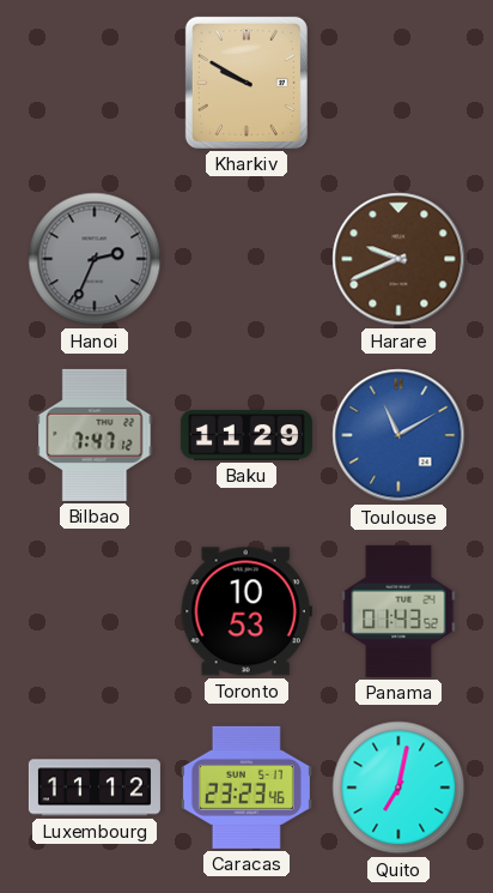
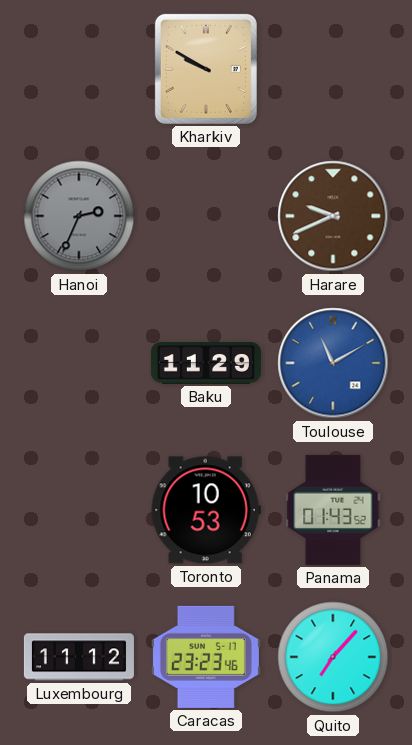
Bilbao: 7:47 -> none
Quito: 7:02 -> 7:07
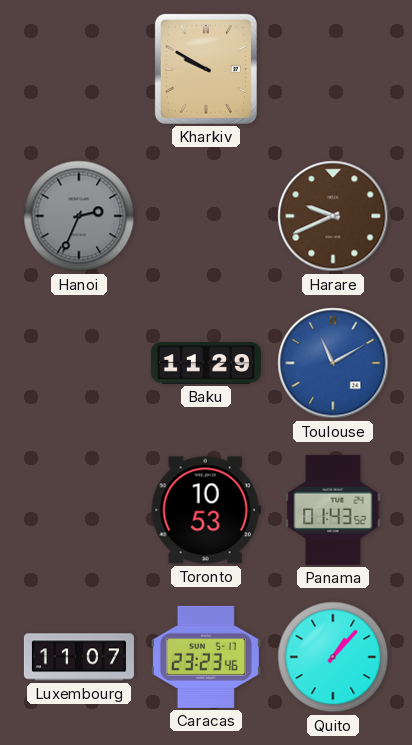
Luxembourg: 11:12 -> 11:07
Quito: 7:07 -> 1:07
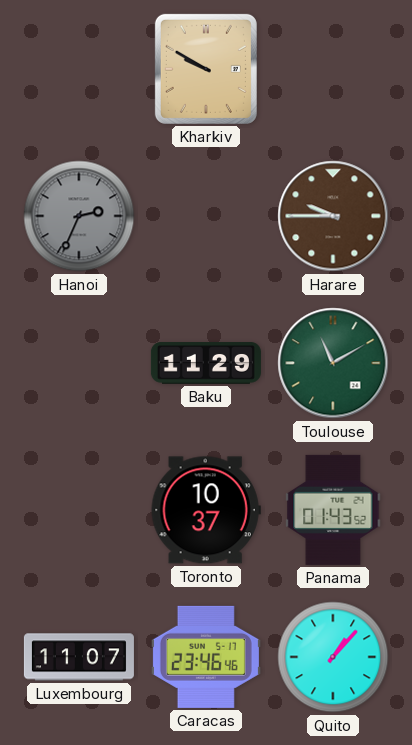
Harare: 9:41 -> 9:45
Toulouse dial: blue -> green
Toronto: 10:53 -> 10:37
Caracas: 23:23 -> 23:46
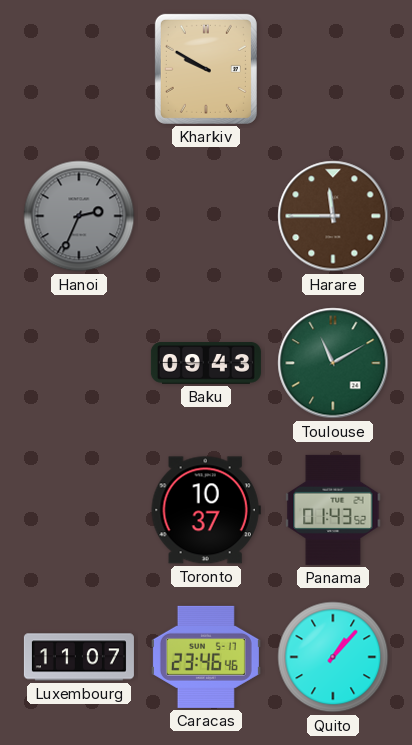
Harare: 9:45 -> 11:45
Baku: 11:29 -> 09:43
